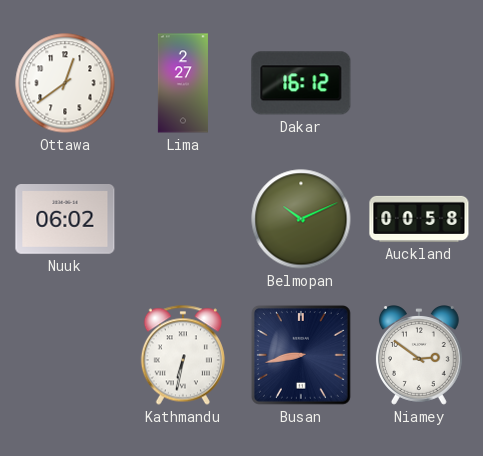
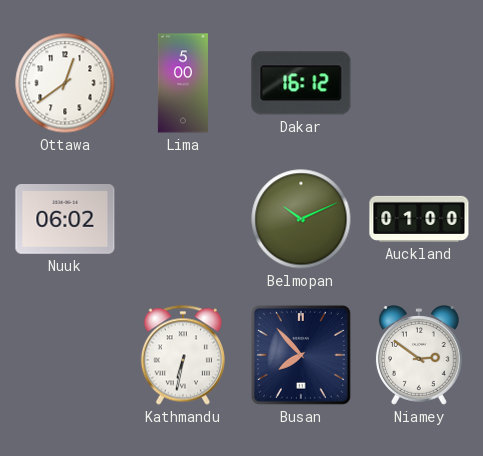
Lima: 2:27 -> 5:00
Auckland: 00:58 -> 01:00
Busan: 8:43 -> 7:53
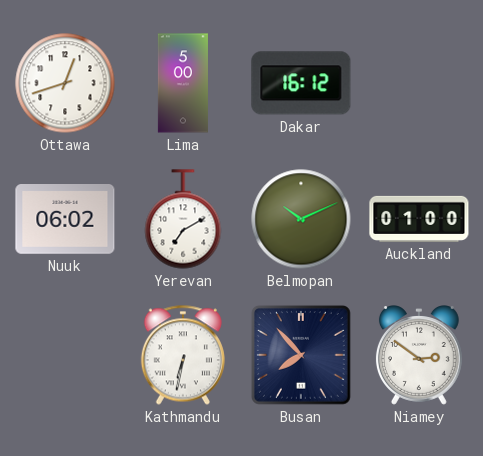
Ottawa: 12:39 -> 12:42
Yerevan: none -> 7:10
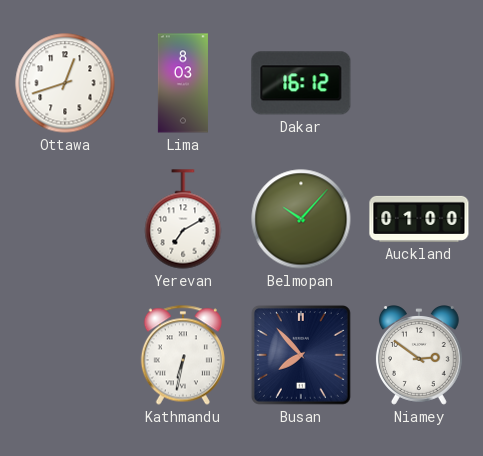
Lima: 5:00 -> 8:03
Nuuk: 06:02 -> none
Belmopan: 10:11 -> 10:07
